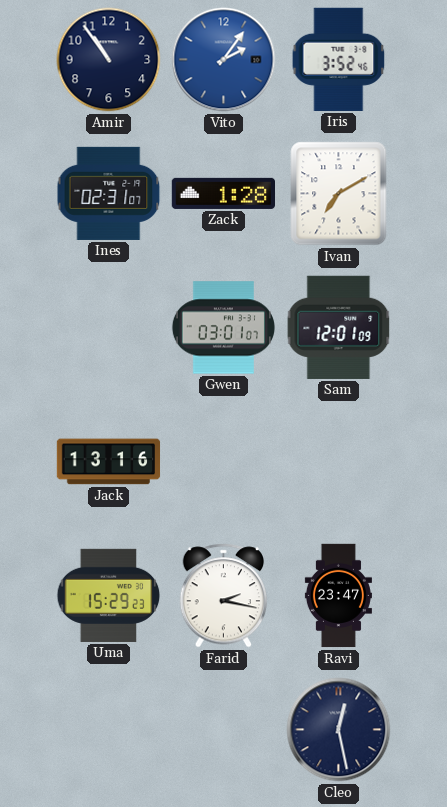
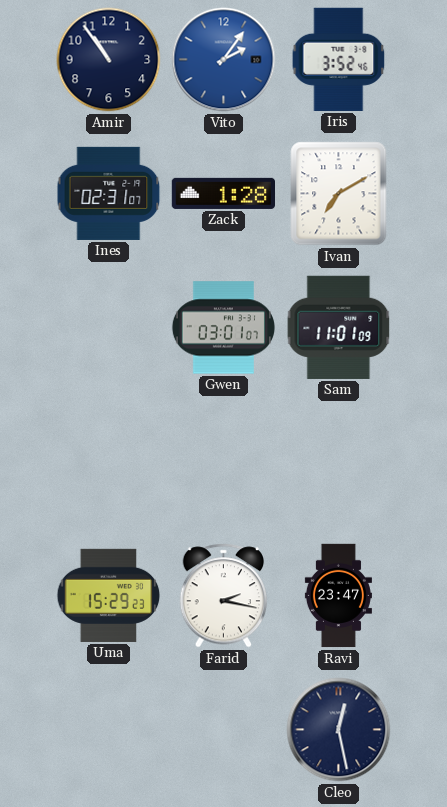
Sam: 12:01 -> 11:01
Jack: 13:16 -> none
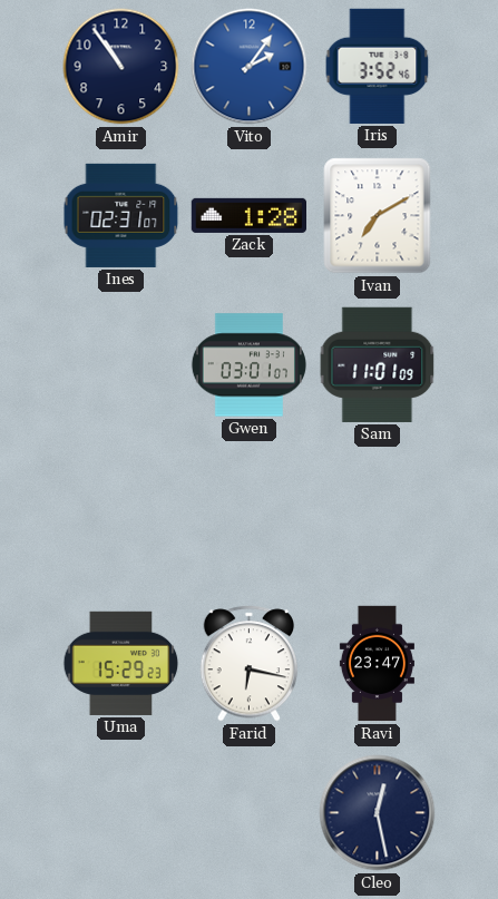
Farid: 2:17 -> 6:17
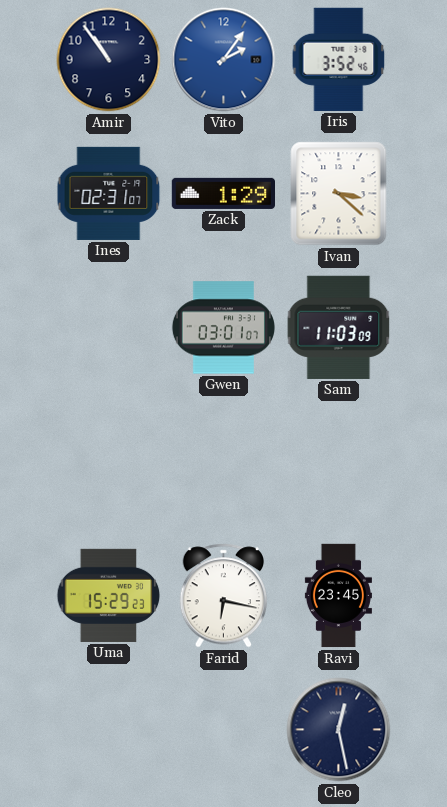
Zack: 1:28 -> 1:29
Ivan: 7:10 -> 3:22
Sam: 11:01 -> 11:03
Ravi: 23:47 -> 23:45
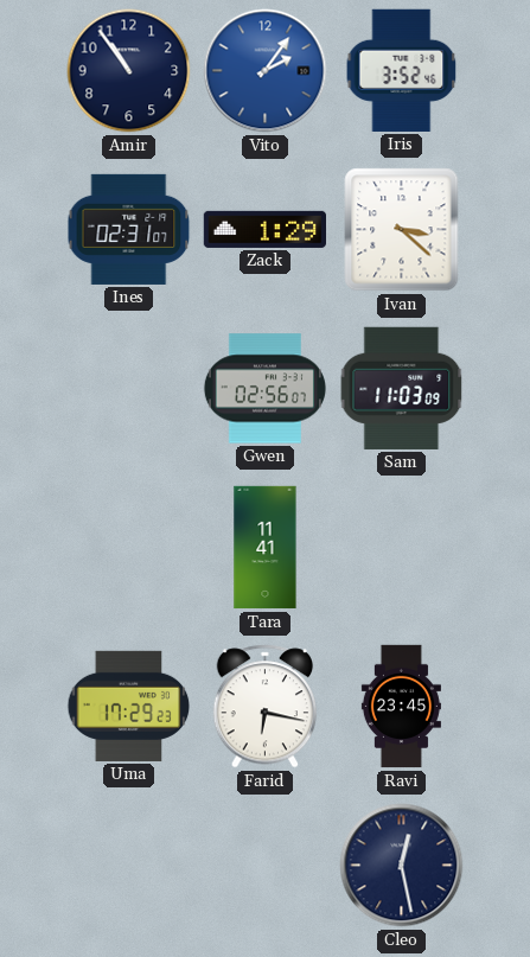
Gwen: 03:01 -> 02:56
Tara: none -> 11:41
Uma: 15:29 -> 17:29
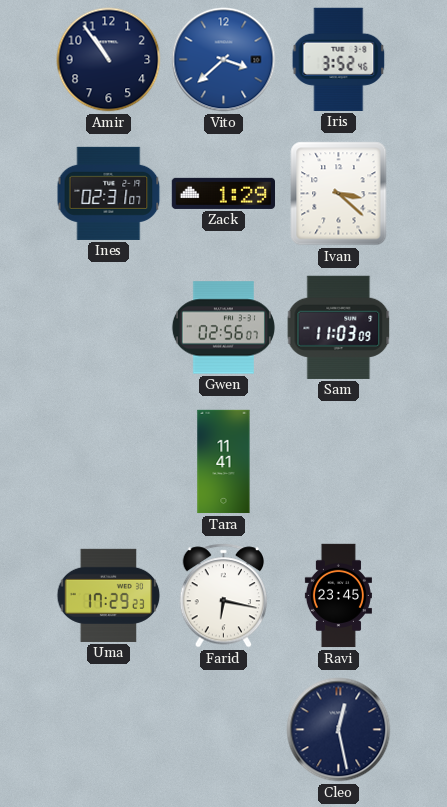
Vito: 2:06 -> 3:38
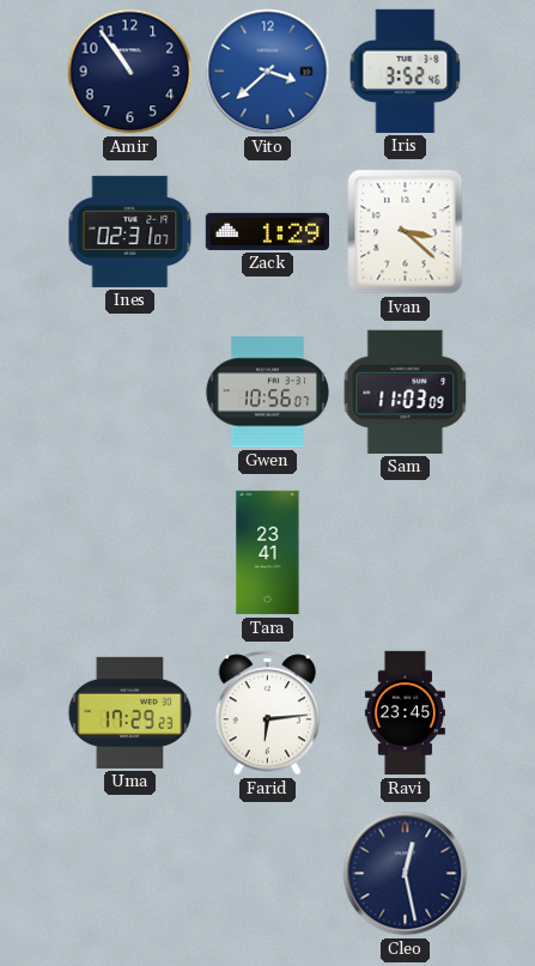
Gwen: 02:56 -> 10:56
Tara: 11:41 -> 23:41
Farid: 6:17 -> 6:14
